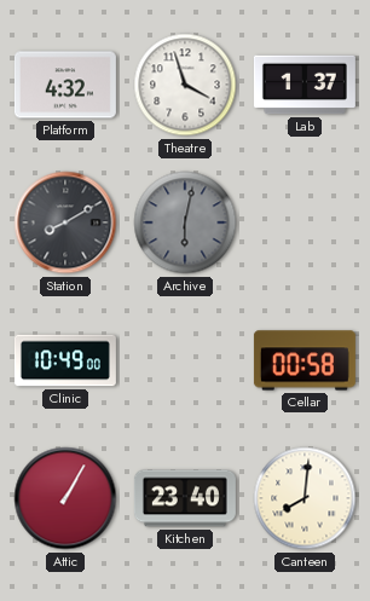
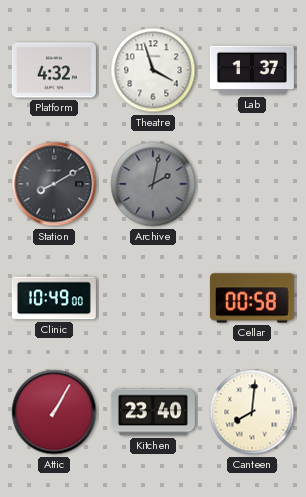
Archive: 6:02 -> 2:02
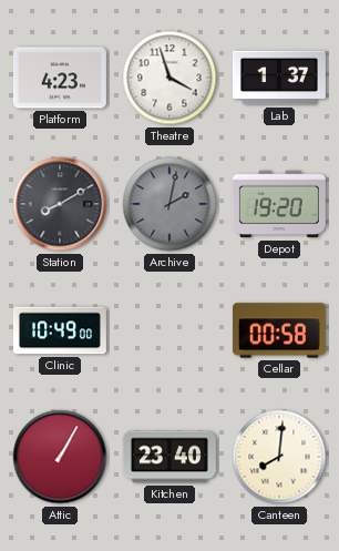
Platform: 4:32 -> 4:23
Depot: none -> 19:20
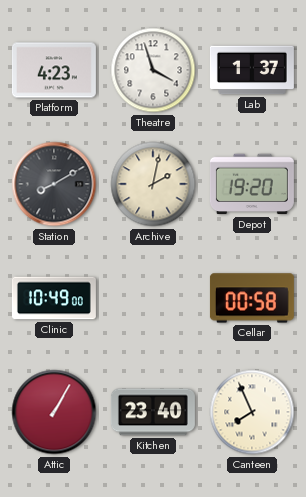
Archive dial: grey -> cream
Canteen: 8:01 -> 7:56
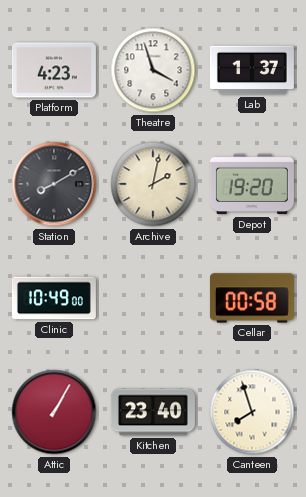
Canteen: 7:56 -> 7:57
